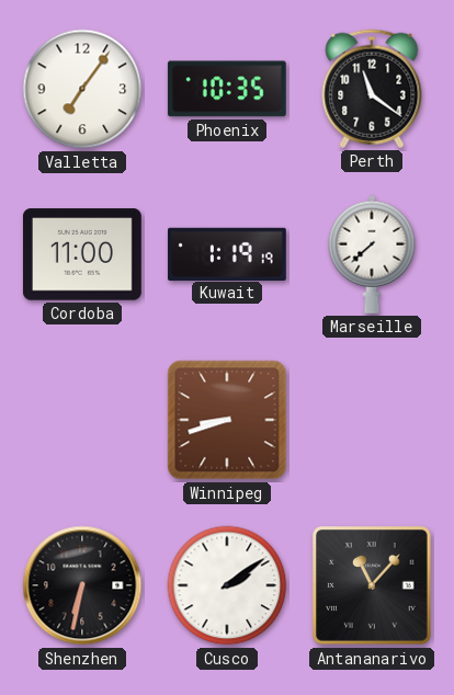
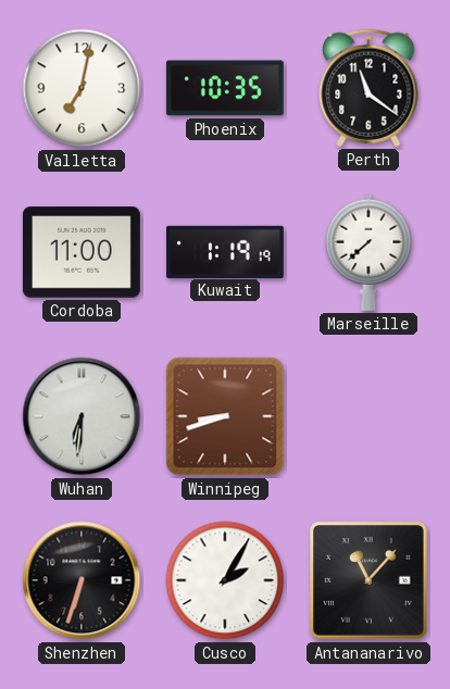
Valletta: 7:06 -> 7:02
Wuhan: none -> 6:31
Shenzhen: 6:32 -> 6:33
Cusco: 2:09 -> 2:05
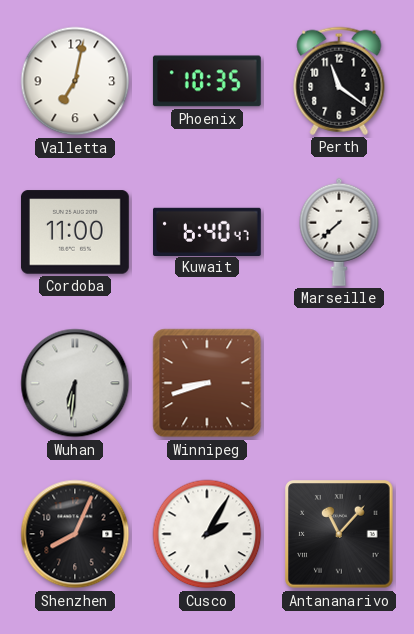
Kuwait: 1:19 -> 6:40
Shenzhen: 6:33 -> 8:04
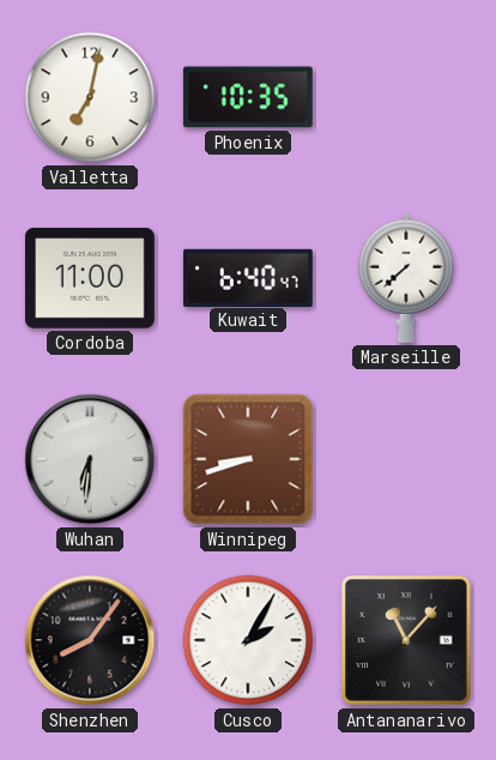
Perth: 11:21 -> none
Shenzhen: 8:04 -> 8:06
